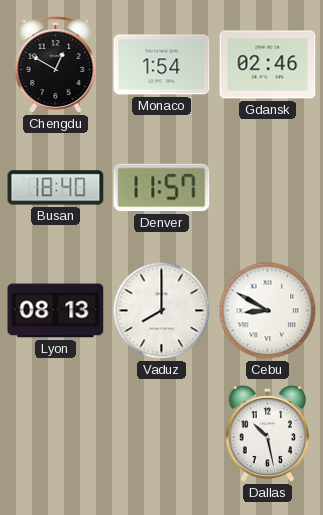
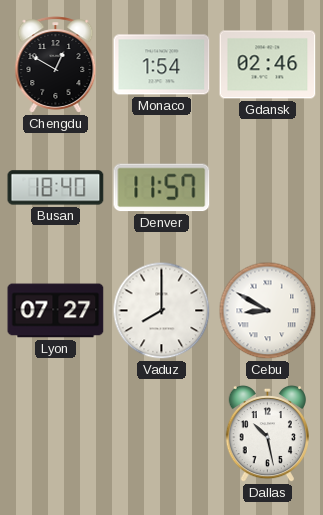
Lyon: 08:13 -> 07:27
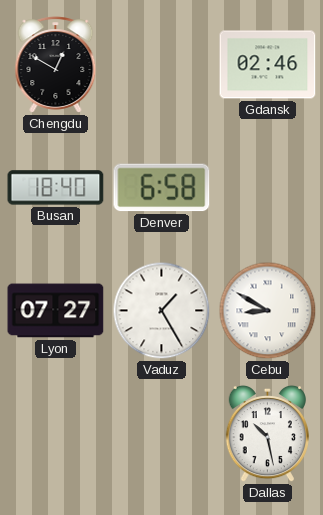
Monaco: 1:54 -> none
Denver: 11:57 -> 6:58
Vaduz: 8:00 -> 1:25
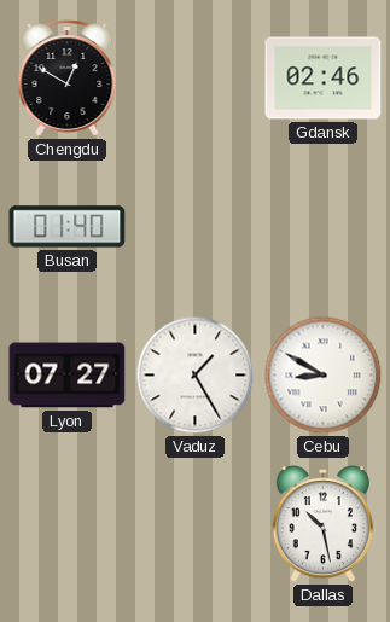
Busan: 18:40 -> 01:40
Denver: 6:58 -> none
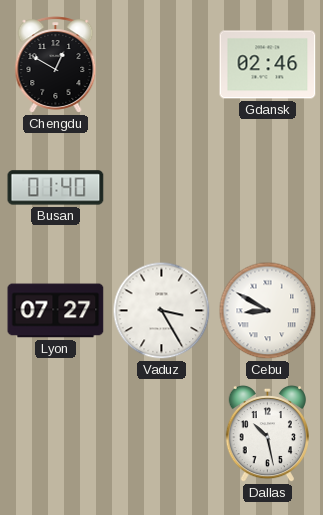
Vaduz: 1:25 -> 3:25
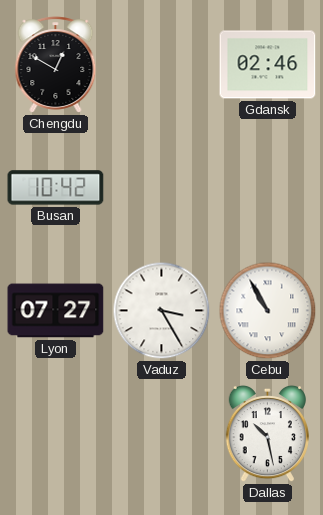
Busan: 01:40 -> 10:42
Cebu: 8:50 -> 10:55
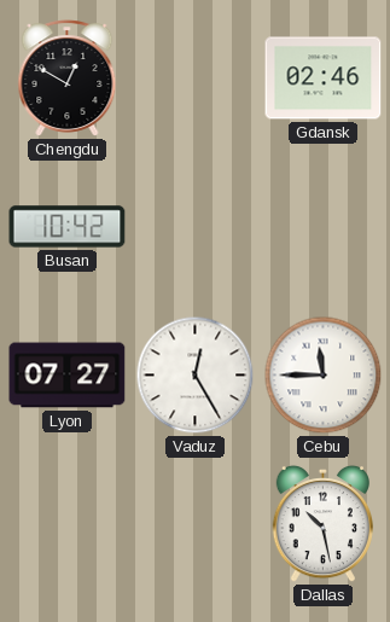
Vaduz: 3:25 -> 12:25
Cebu: 10:55 -> 11:45
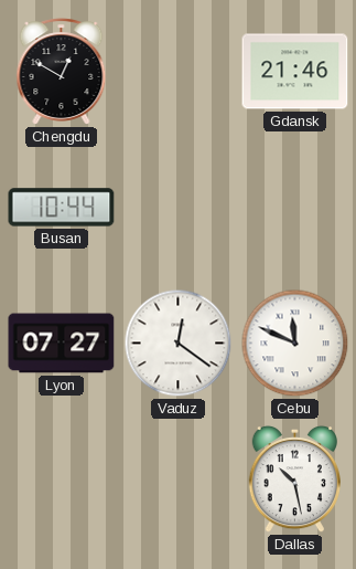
Gdansk: 02:46 -> 21:46
Busan: 10:42 -> 10:44
Vaduz: 12:25 -> 12:21
Cebu: 11:45 -> 11:49
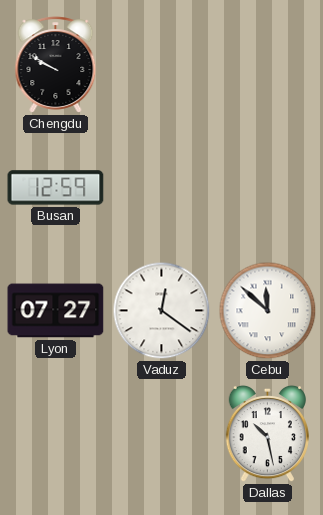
Chengdu: 12:50 -> 9:50
Gdansk: 21:46 -> none
Busan: 10:44 -> 12:59
Cebu: 11:49 -> 11:52
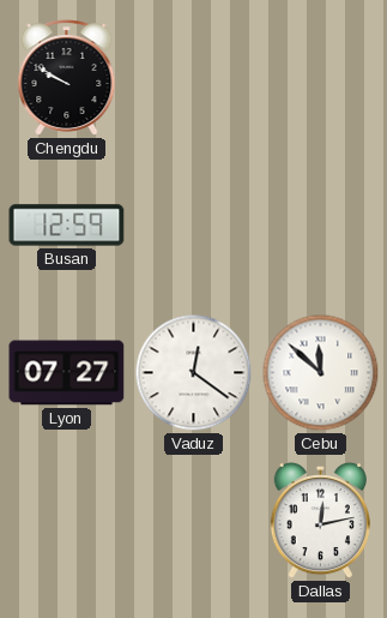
Dallas: 10:28 -> 12:13
